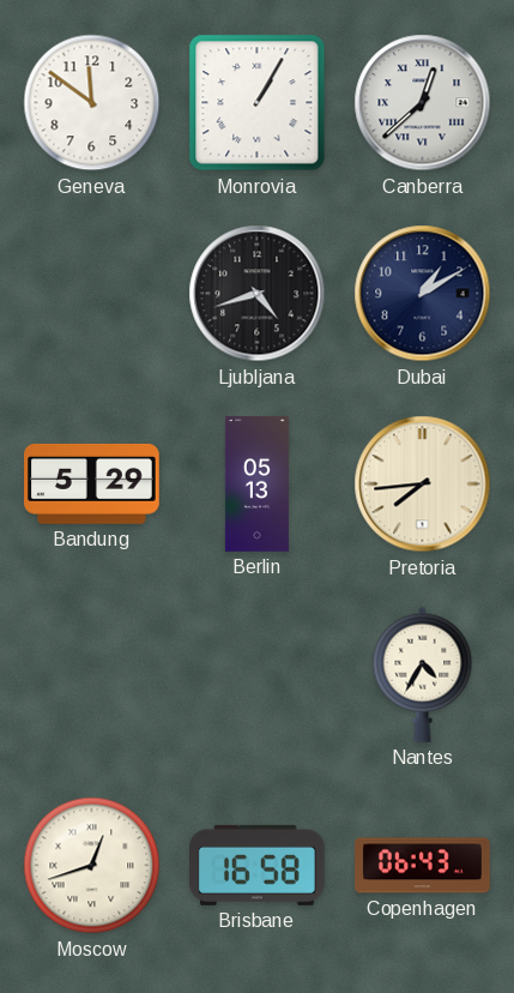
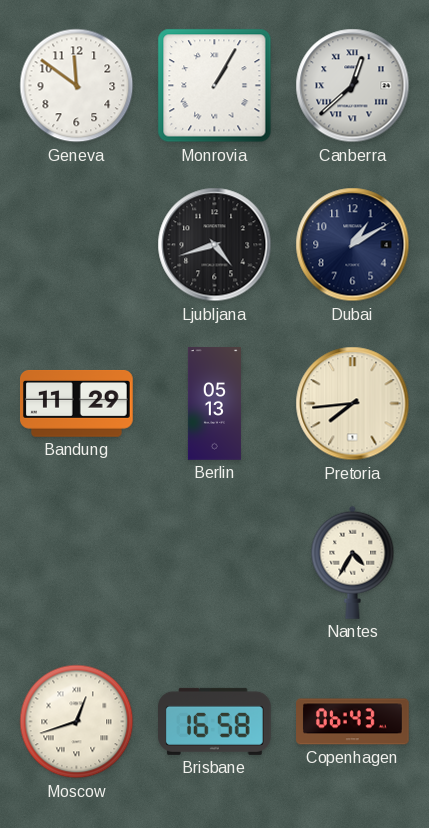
Bandung: 5:29 -> 11:29
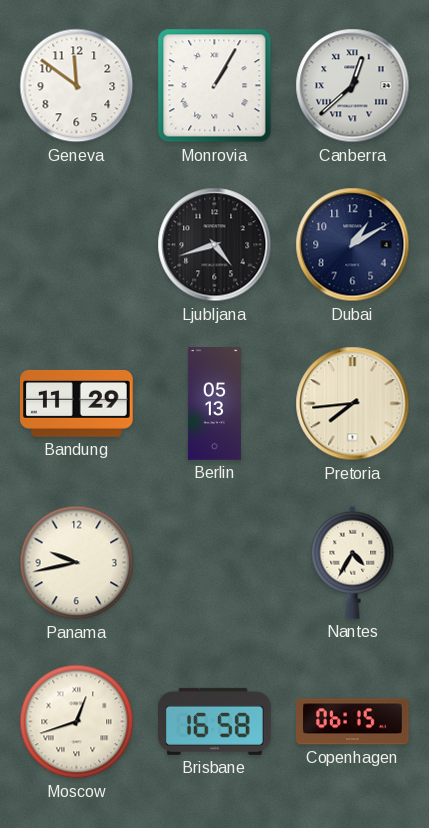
Panama: none -> 9:43
Copenhagen: 06:43 -> 06:15
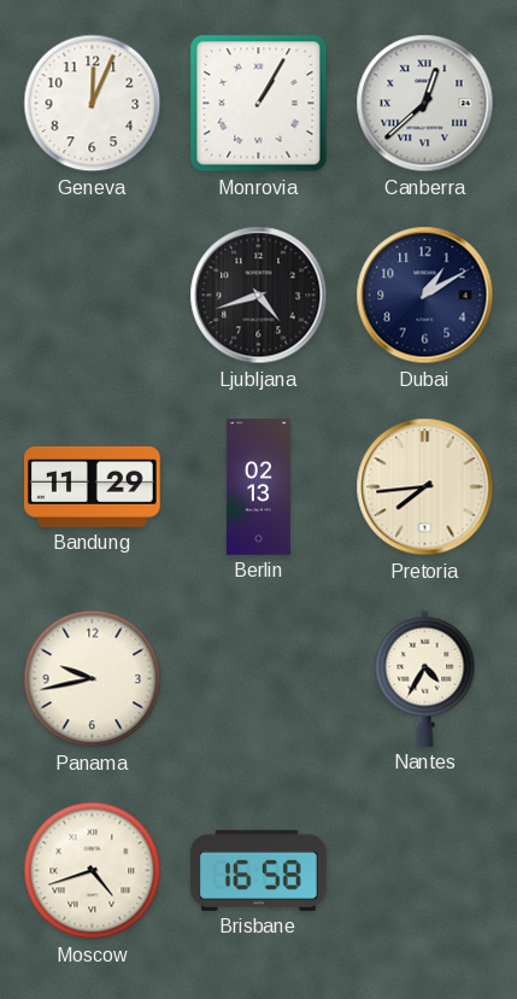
Geneva: 11:51 -> 12:04
Berlin: 05:13 -> 02:13
Moscow: 12:42 -> 4:42
Copenhagen: 06:15 -> none
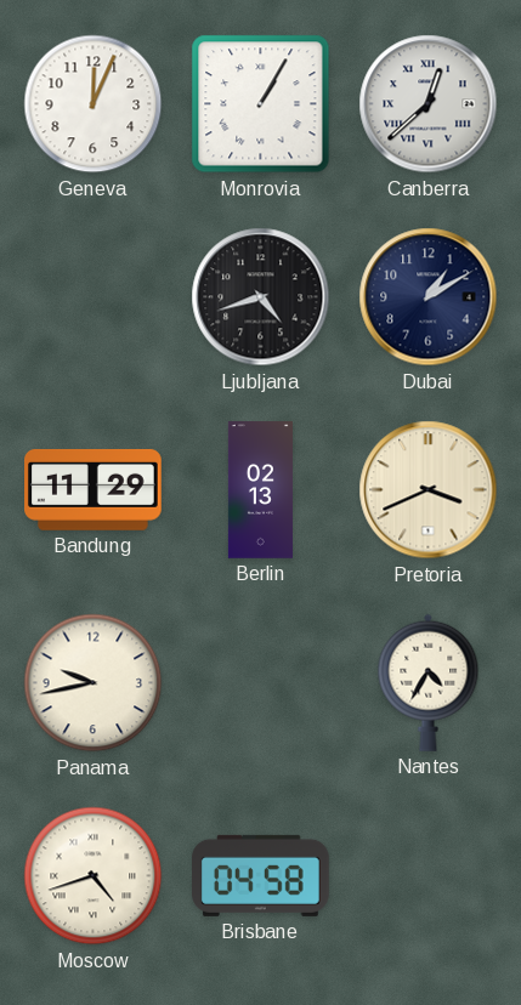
Pretoria: 7:44 -> 3:41
Brisbane: 16:58 -> 04:58
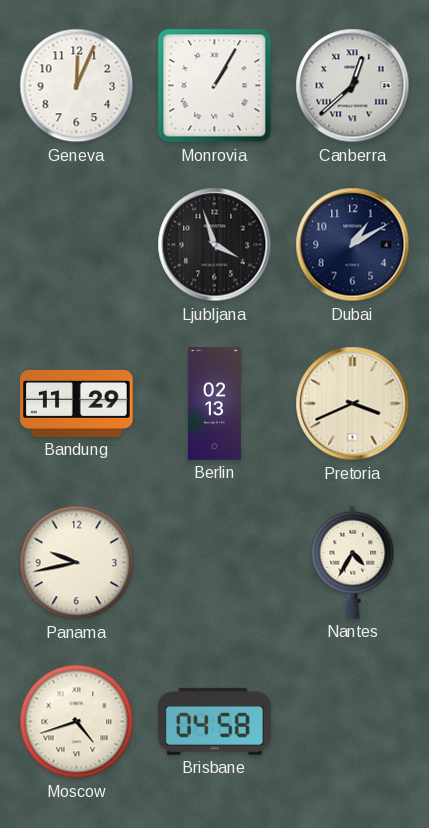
Ljubljana: 4:42 -> 3:57
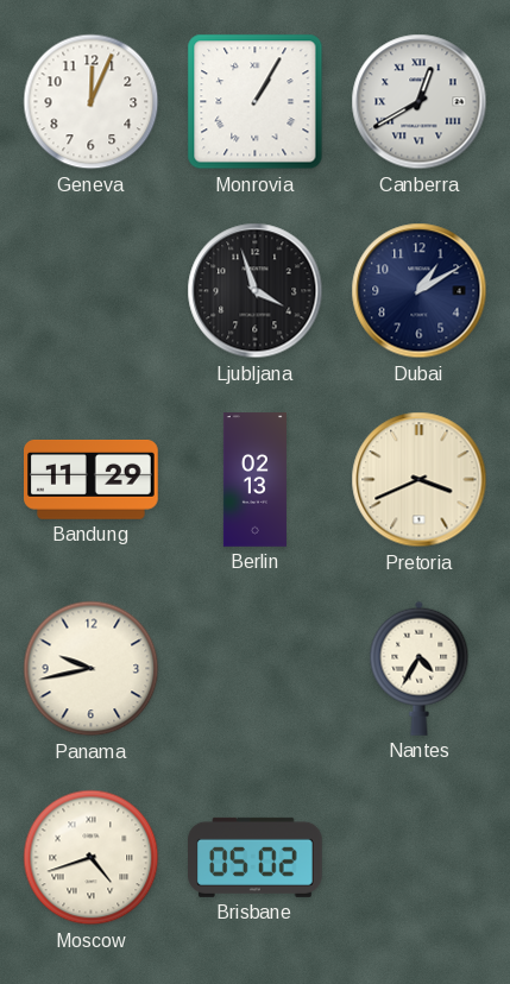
Canberra: 12:38 -> 12:40
Brisbane: 04:58 -> 05:02
